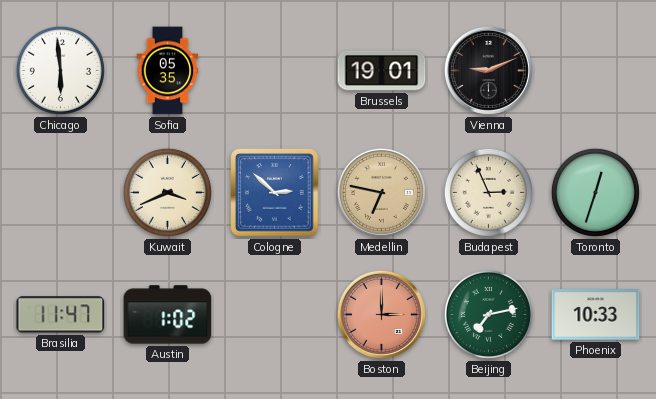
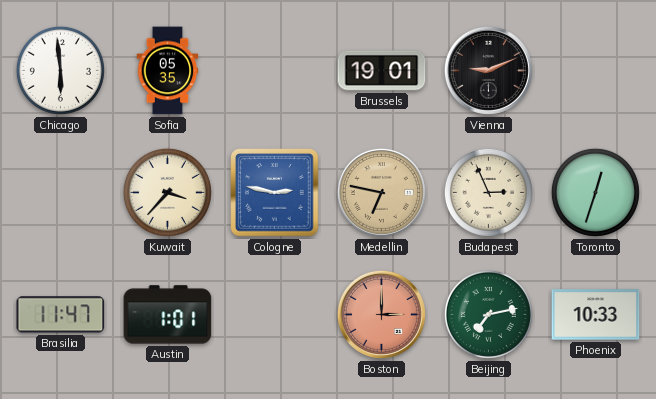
Kuwait: 3:41 -> 3:37
Cologne: 2:52 -> 2:47
Austin: 1:02 -> 1:01
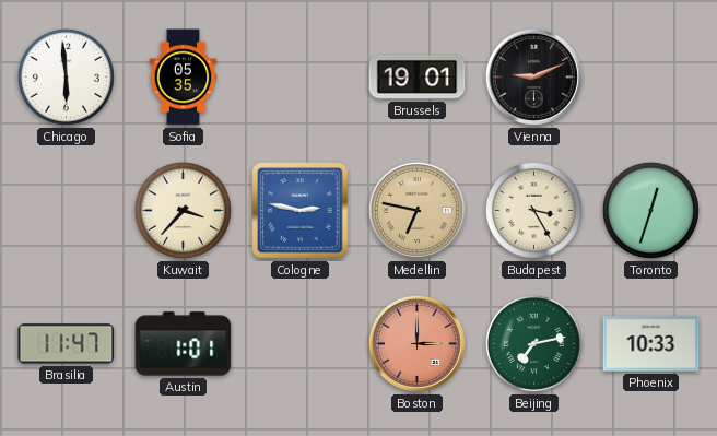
Budapest: 2:56 -> 3:25
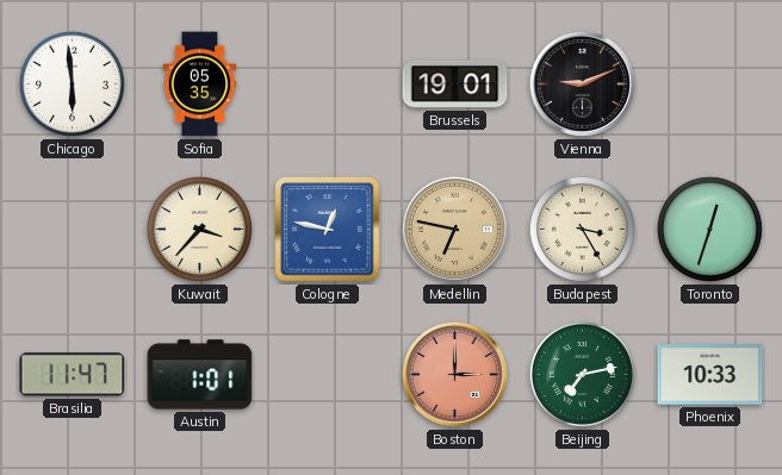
Cologne: 2:47 -> 12:47
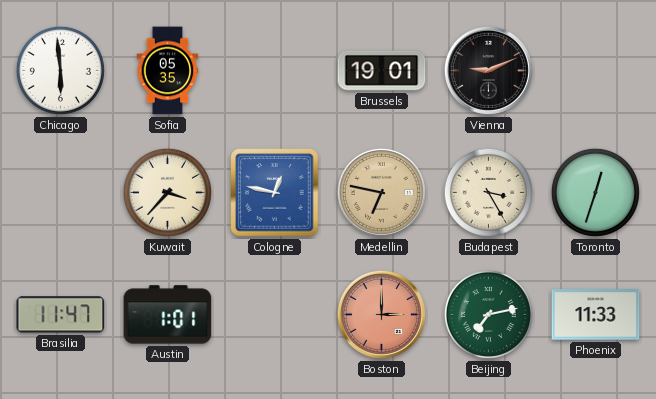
Phoenix: 10:33 -> 11:33
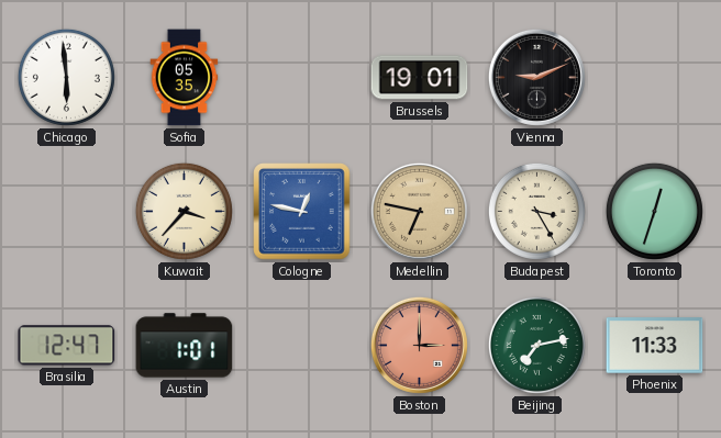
Brasilia: 11:47 -> 12:47
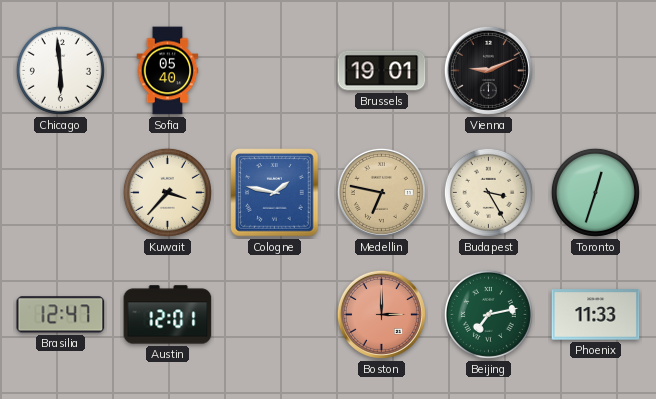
Sofia: 05:35 -> 05:40
Cologne: 12:47 -> 1:47
Austin: 1:01 -> 12:01
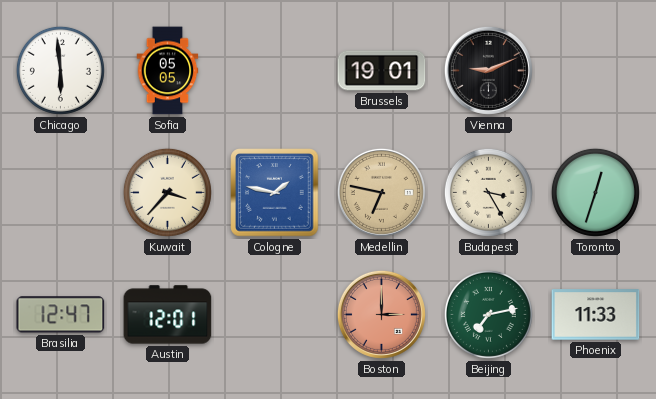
Sofia: 05:40 -> 05:05
